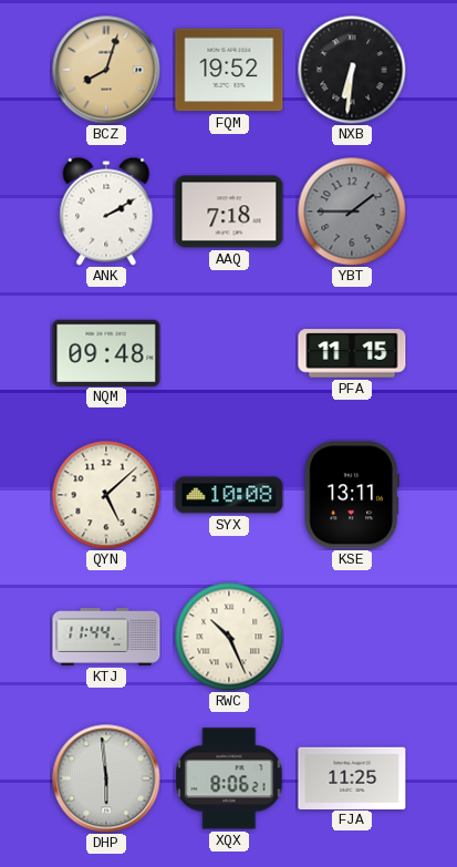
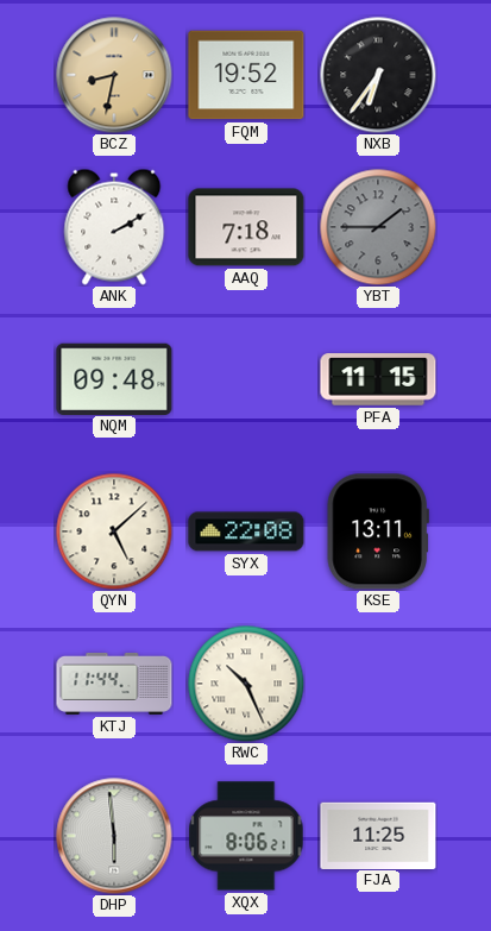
BCZ: 8:03 -> 8:32
NXB: 6:31 -> 6:36
SYX: 10:08 -> 22:08
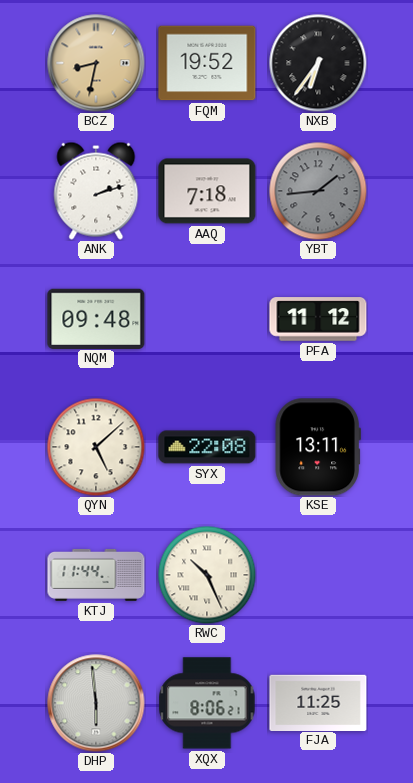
ANK: 2:10 -> 2:12
YBT: 1:45 -> 1:44
PFA: 11:15 -> 11:12
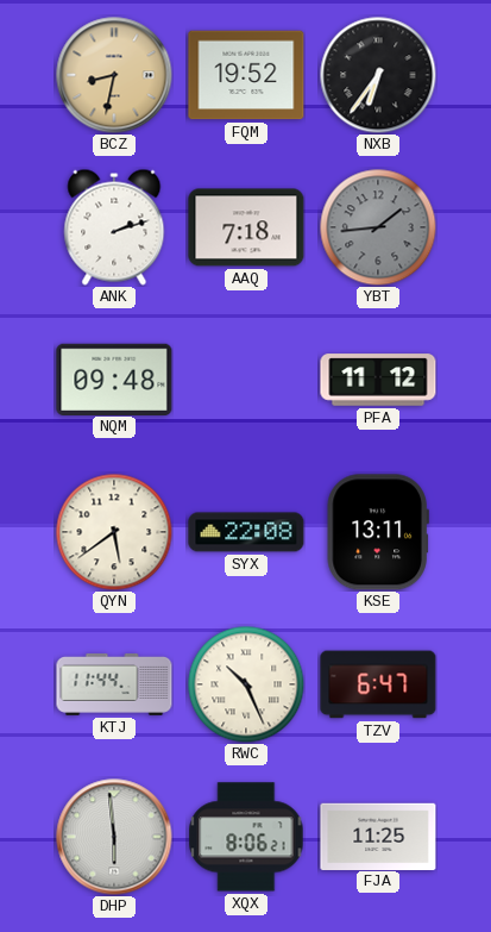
QYN: 5:08 -> 5:39
TZV: none -> 6:47
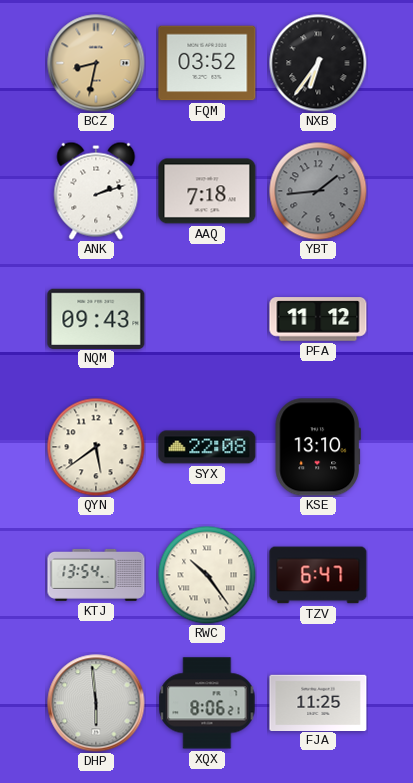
FQM: 19:52 -> 03:52
NQM: 09:48 -> 09:43
KSE: 13:11 -> 13:10
KTJ: 11:44 -> 13:54
RWC: 10:26 -> 10:24
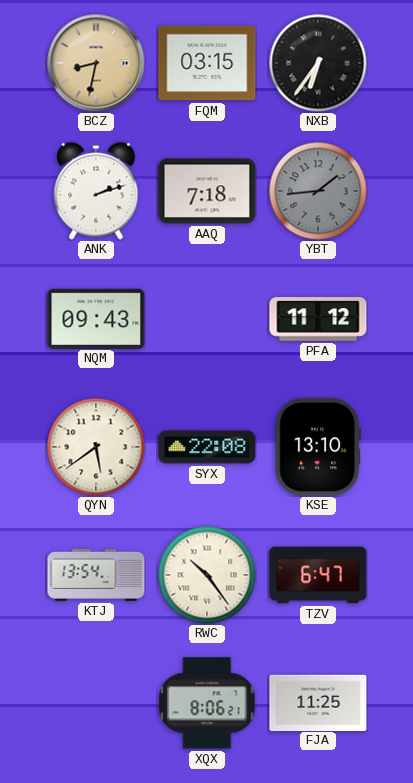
FQM: 03:52 -> 03:15
DHP: 5:59 -> none
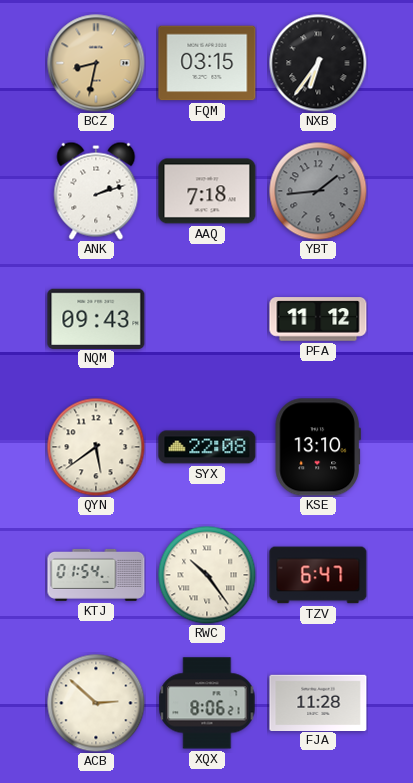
KTJ: 13:54 -> 01:54
ACB: none -> 2:52
FJA: 11:25 -> 11:28
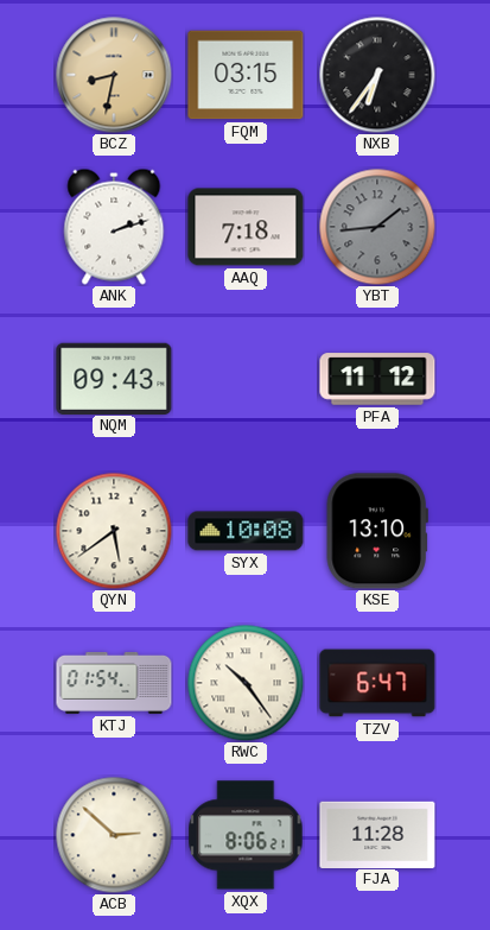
SYX: 22:08 -> 10:08
